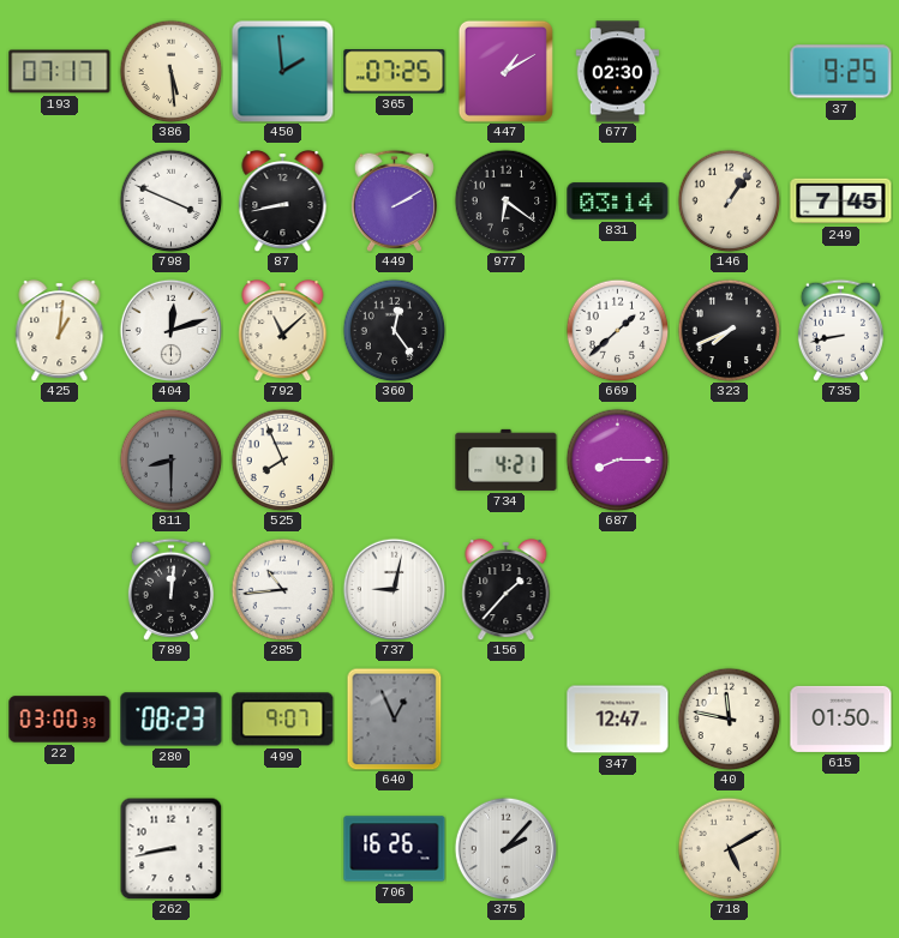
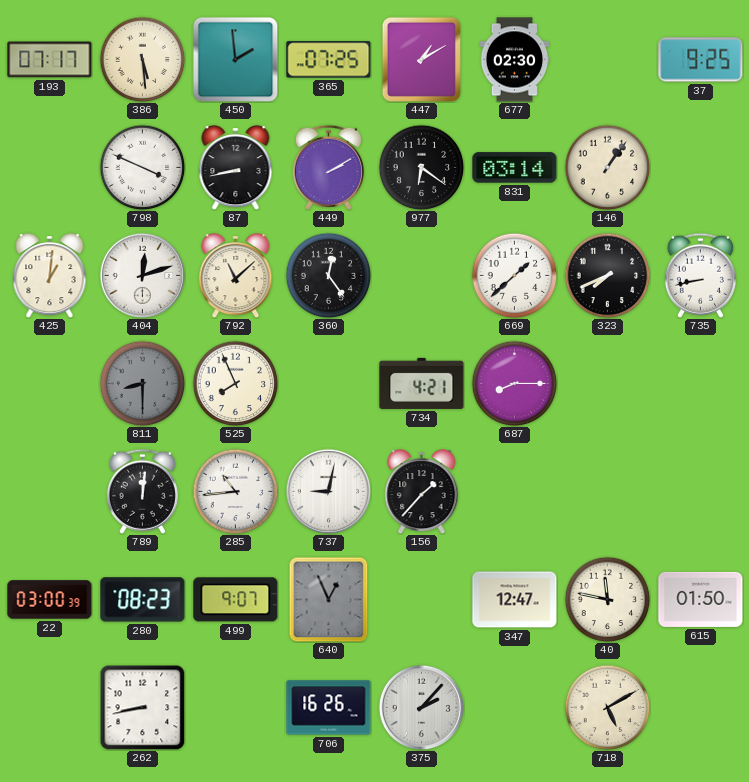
249: 7:45 -> none
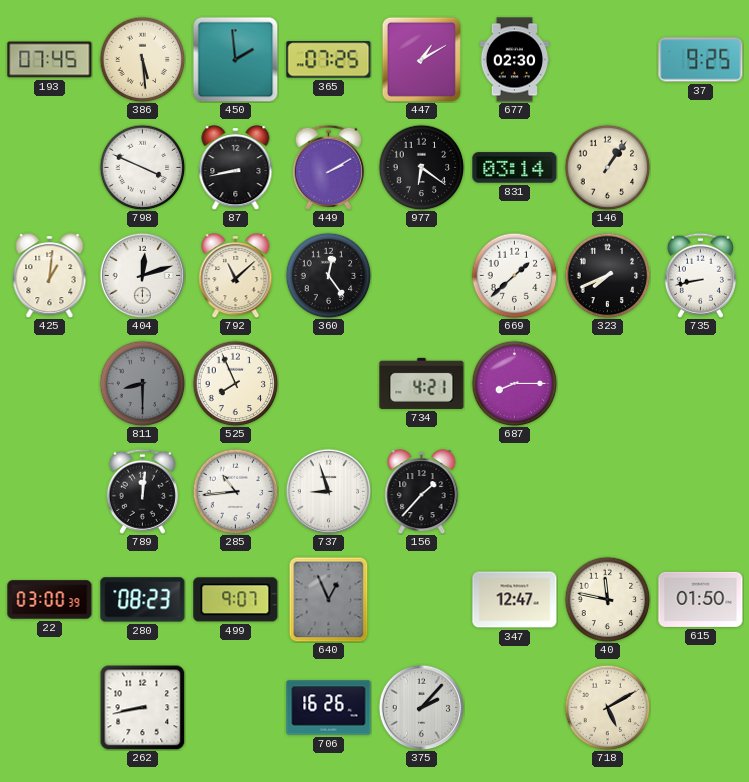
193: 07:17 -> 07:45
737: 9:02 -> 8:57
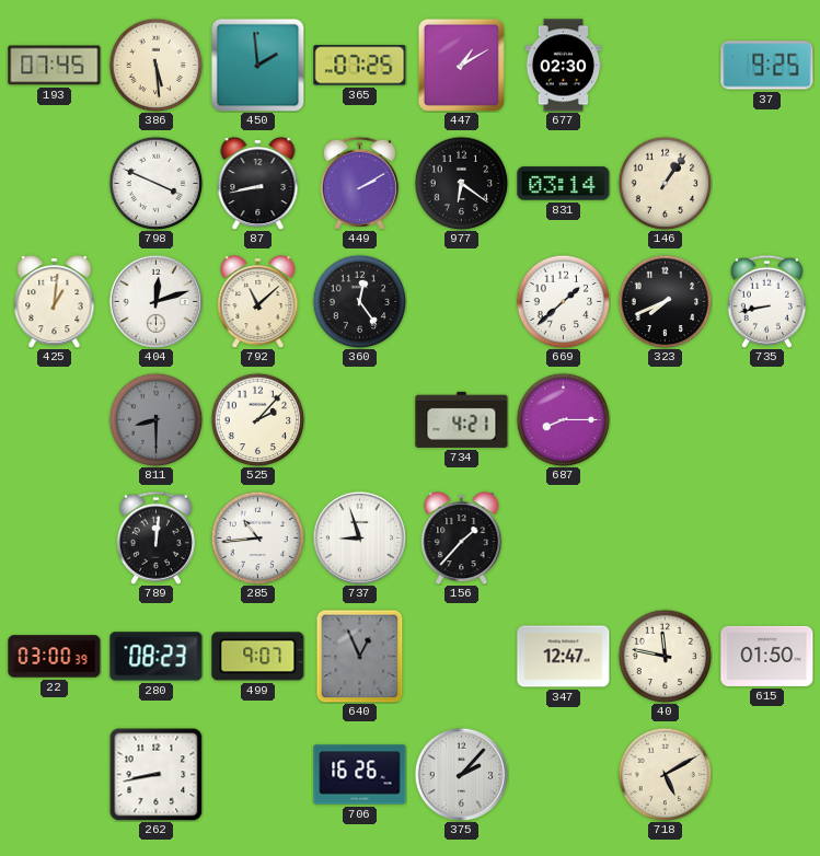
525: 7:56 -> 2:07
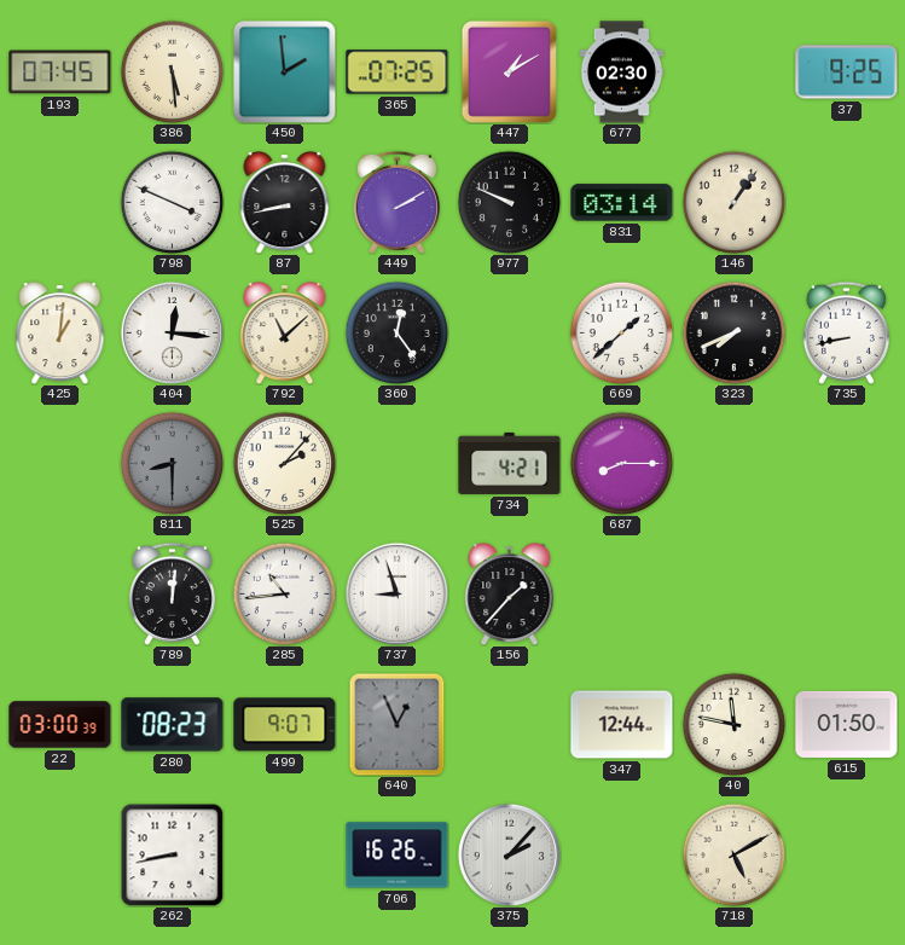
977: 6:21 -> 9:49
404: 12:12 -> 12:16
347: 12:47 -> 12:44
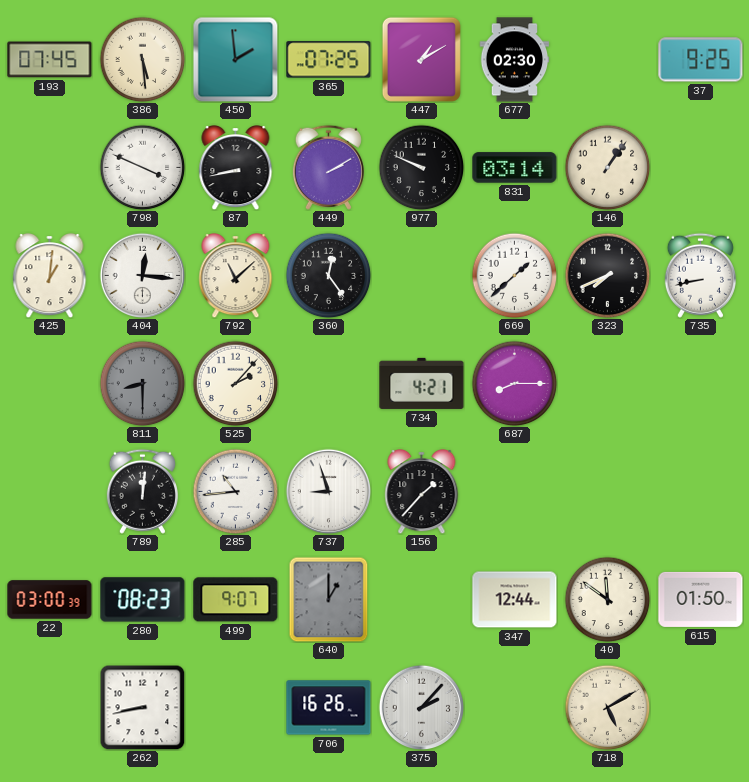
640: 12:56 -> 1:00
40: 11:47 -> 11:51
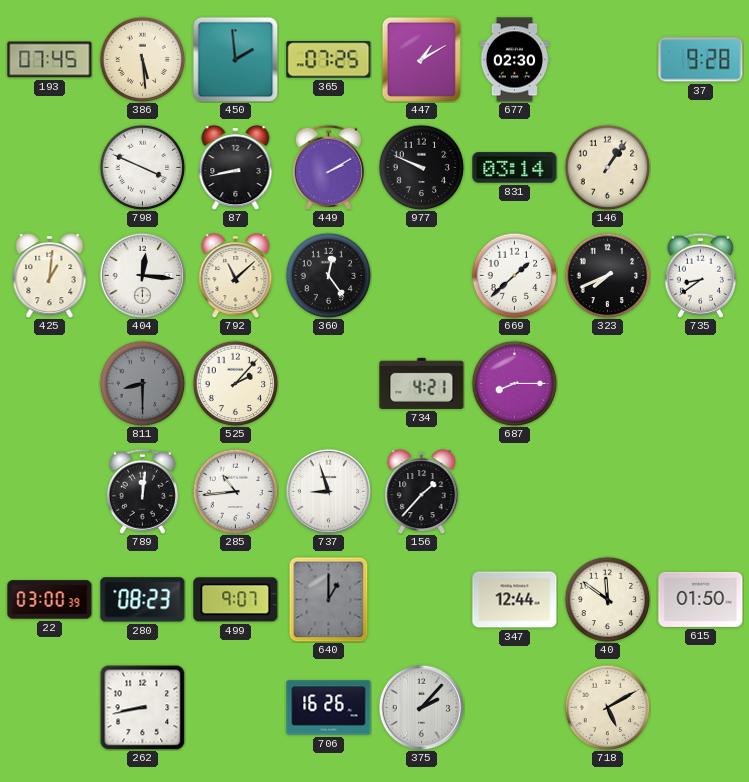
37: 9:25 -> 9:28
735: 8:43 -> 8:39
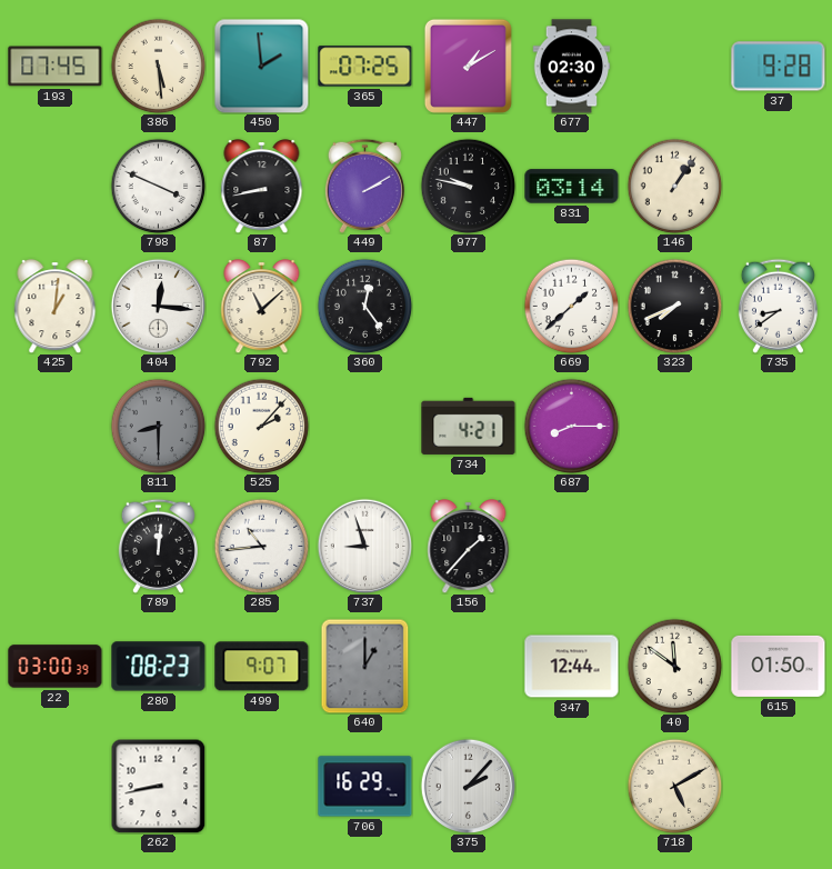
977: 9:49 -> 9:47
706: 16:26 -> 16:29
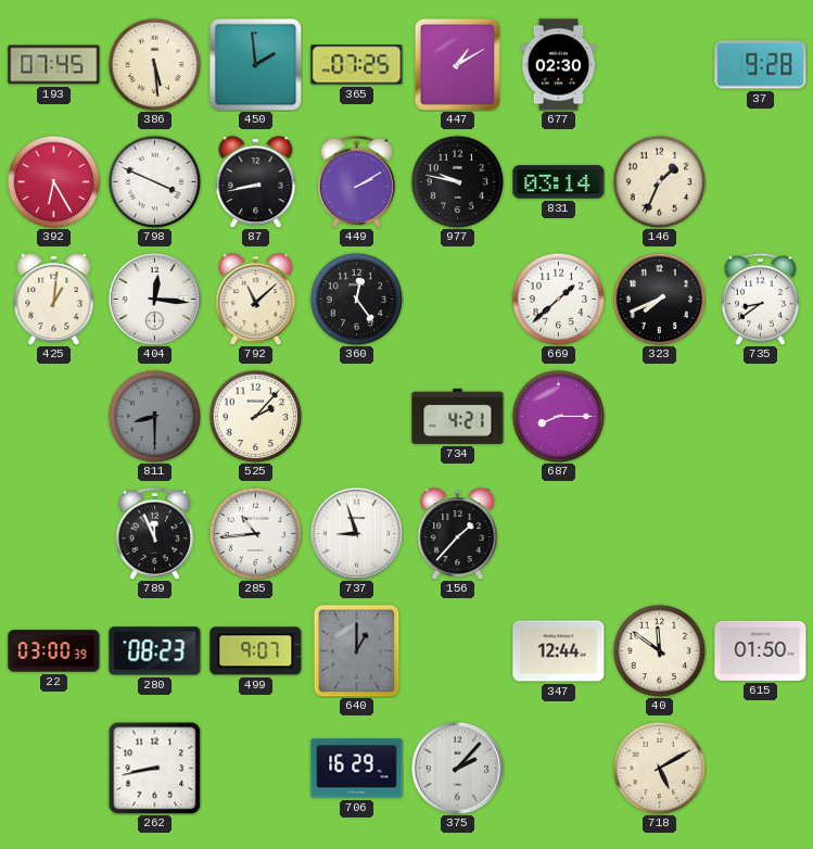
392: none -> 6:25
146: 1:06 -> 1:34
789: 12:01 -> 11:56
